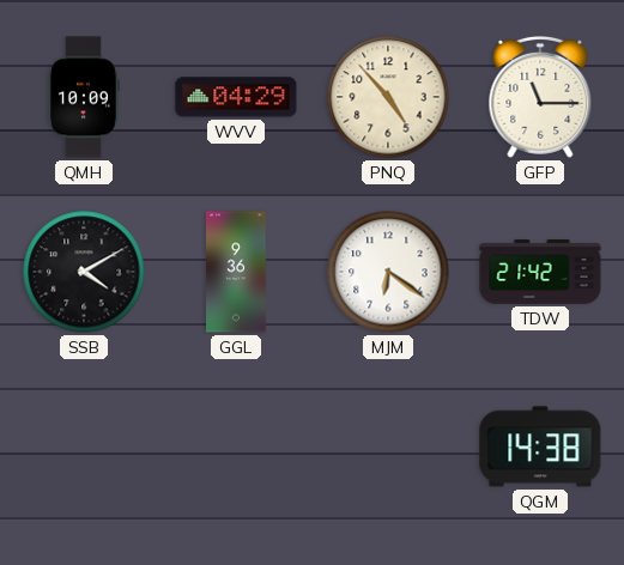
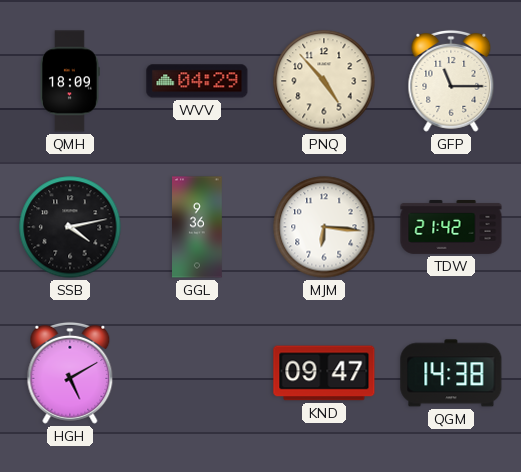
QMH: 10:09 -> 18:09
SSB: 4:10 -> 4:13
MJM: 6:21 -> 6:16
HGH: none -> 5:10
KND: none -> 09:47
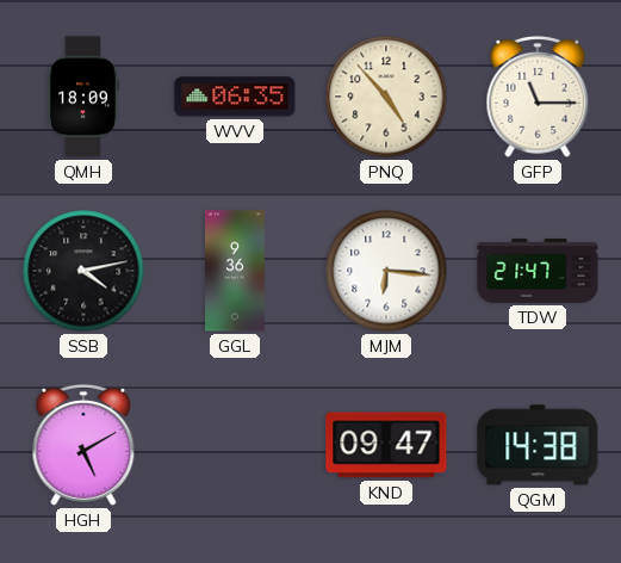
WVV: 04:29 -> 06:35
TDW: 21:42 -> 21:47
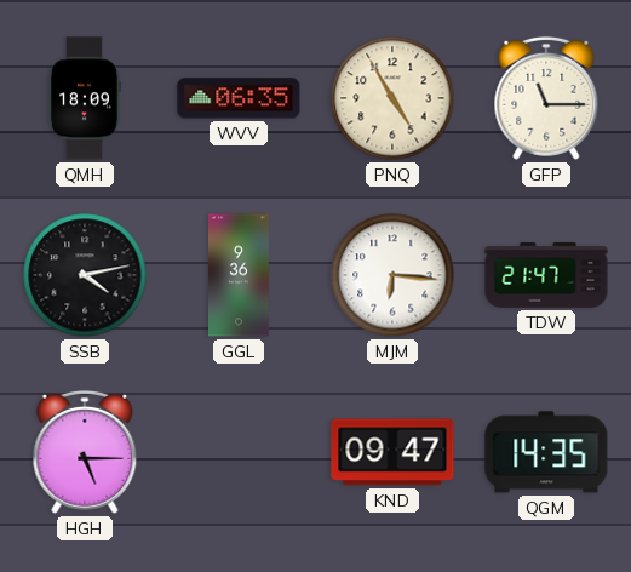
PNQ: 4:53 -> 4:55
HGH: 5:10 -> 5:15
QGM: 14:38 -> 14:35
